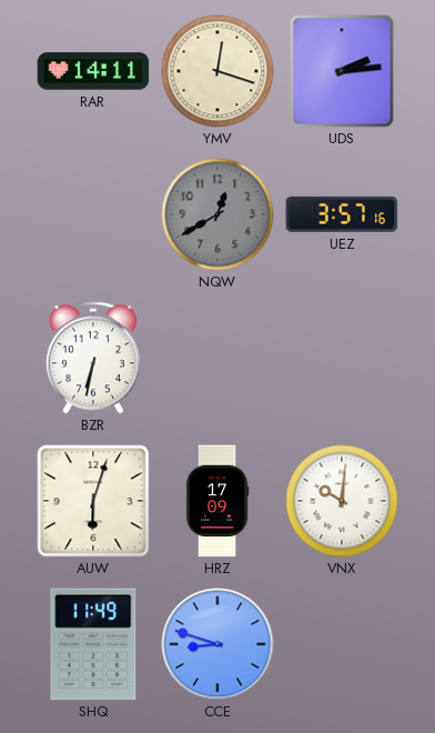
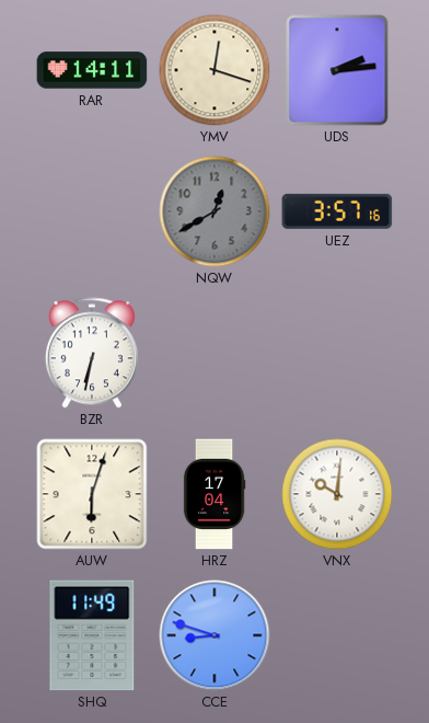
HRZ: 17:09 -> 17:04
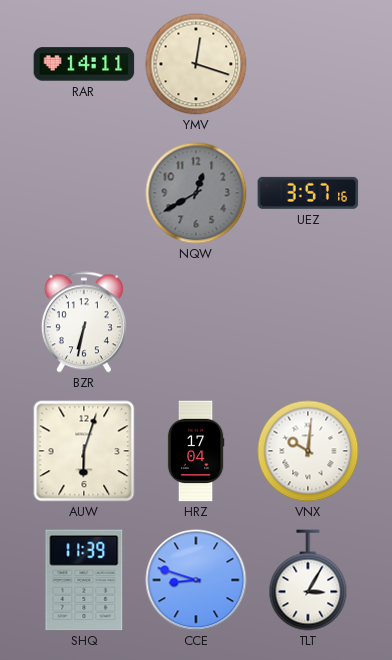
UDS: 2:14 -> none
SHQ: 11:49 -> 11:39
TLT: none -> 3:05
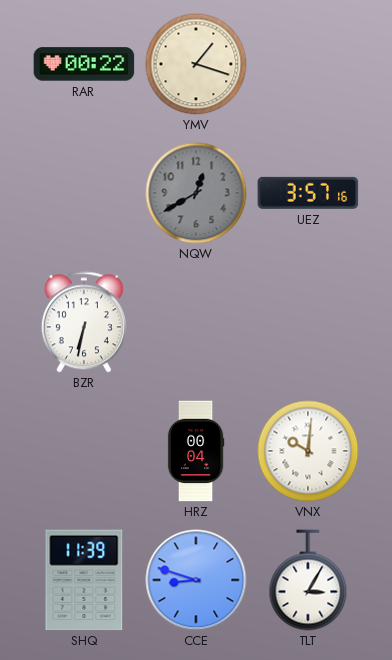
RAR: 14:11 -> 00:22
YMV: 12:18 -> 1:18
AUW: 6:03 -> none
HRZ: 17:04 -> 00:04
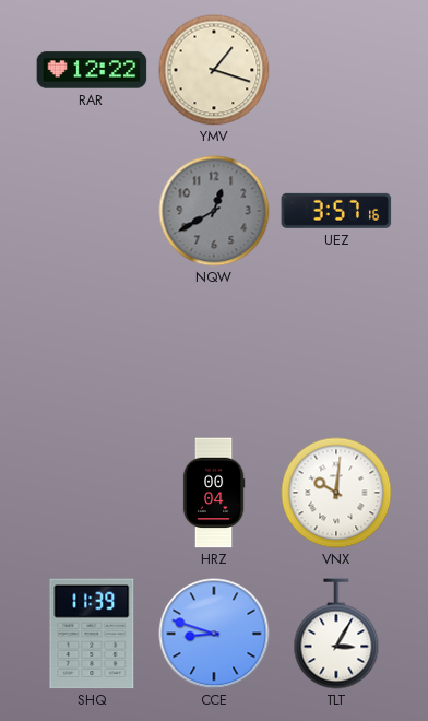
RAR: 00:22 -> 12:22
BZR: 6:32 -> none
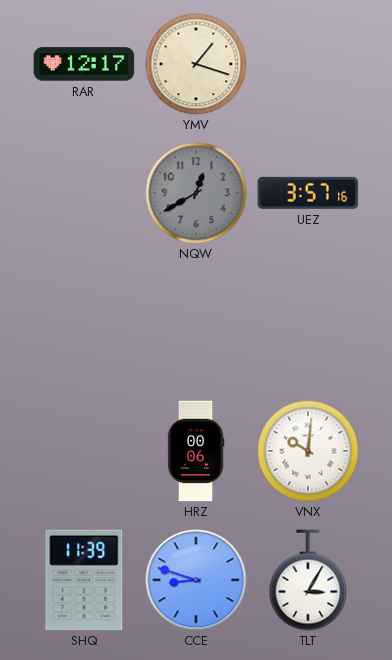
RAR: 12:22 -> 12:17
HRZ: 00:04 -> 00:06
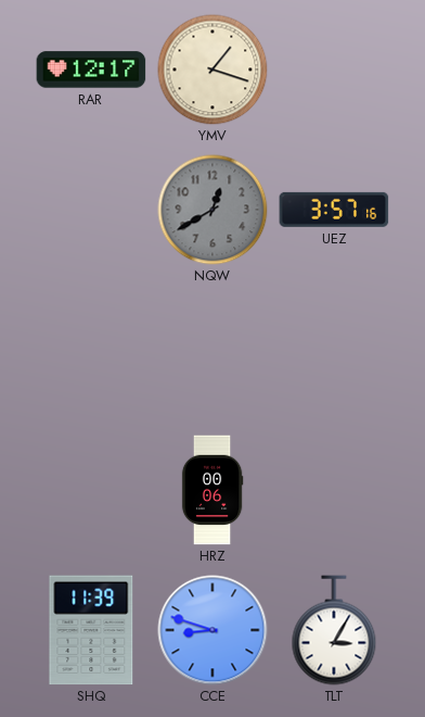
VNX: 10:01 -> none
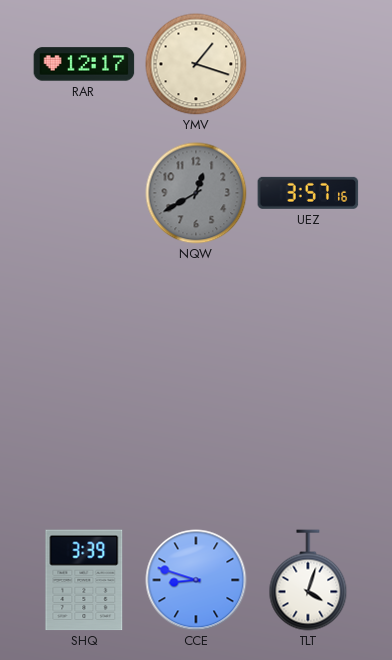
HRZ: 00:06 -> none
SHQ: 11:39 -> 3:39
TLT: 3:05 -> 4:03
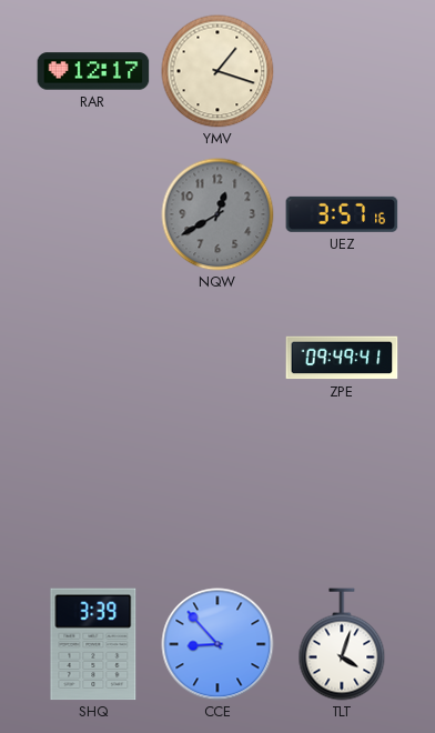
ZPE: none -> 09:49
CCE: 8:48 -> 8:53
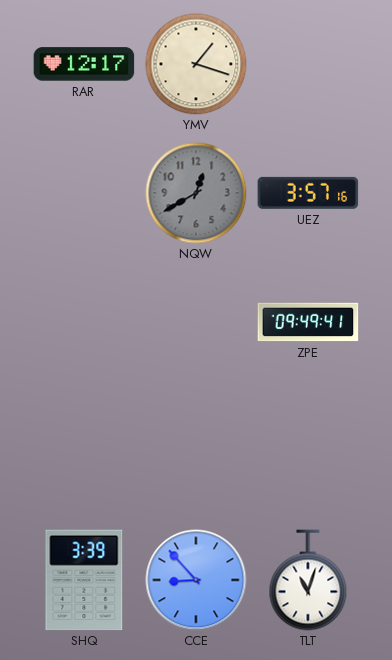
TLT: 4:03 -> 11:03
